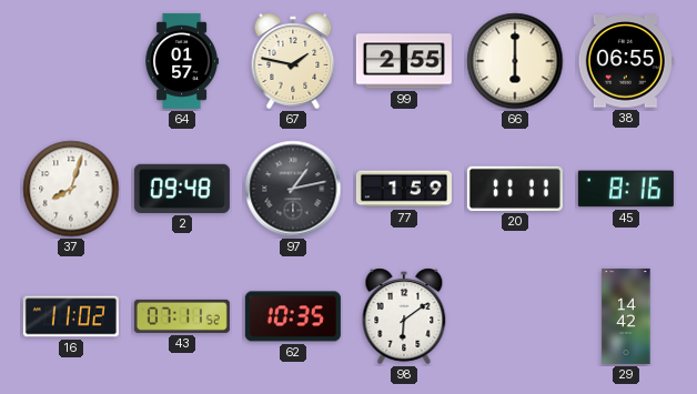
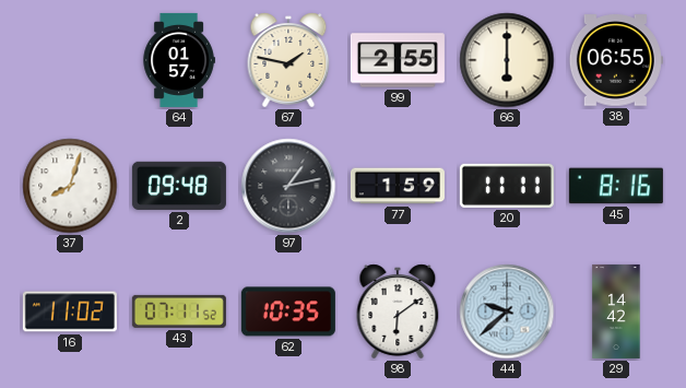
44: none -> 9:38
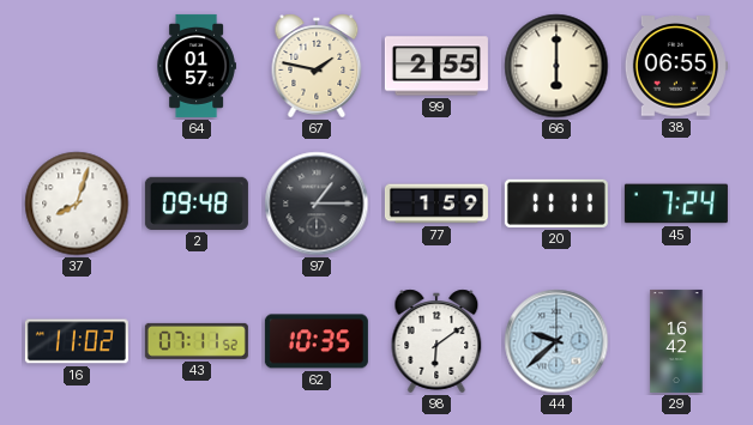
97: 1:13 -> 1:15
45: 8:16 -> 7:24
29: 14:42 -> 16:42
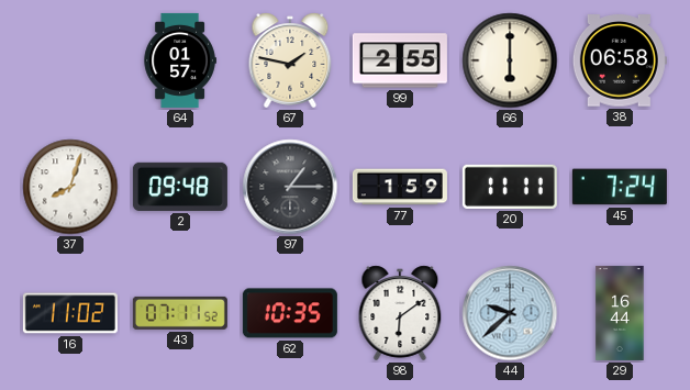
38: 06:55 -> 06:58
29: 16:42 -> 16:44
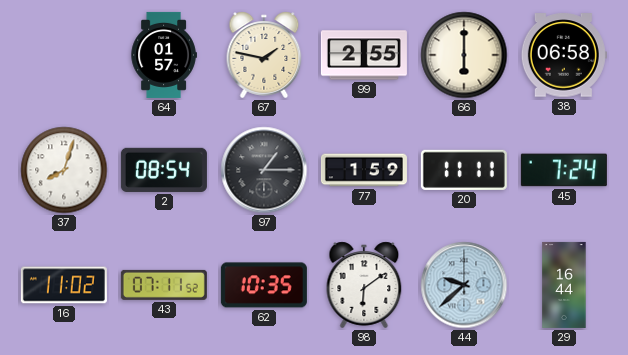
2: 09:48 -> 08:54
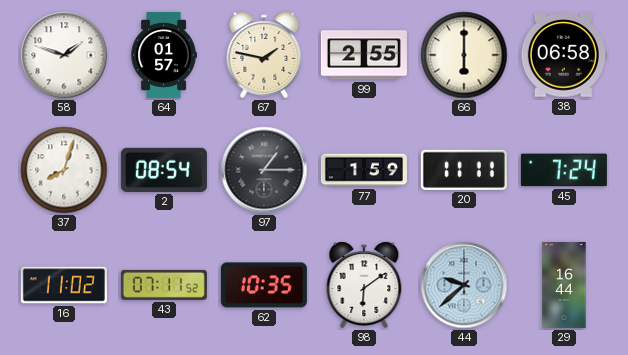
58: none -> 1:48
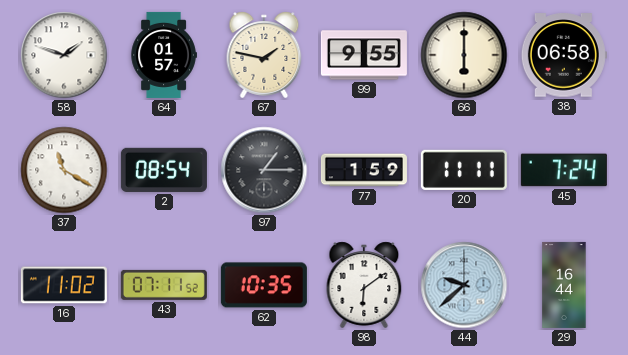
99: 2:55 -> 9:55
37: 8:03 -> 11:20
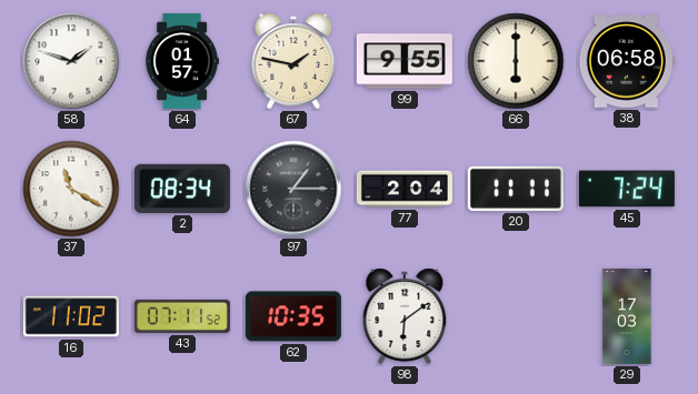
2: 08:54 -> 08:34
77: 1:59 -> 2:04
44: 9:38 -> none
29: 16:44 -> 17:03
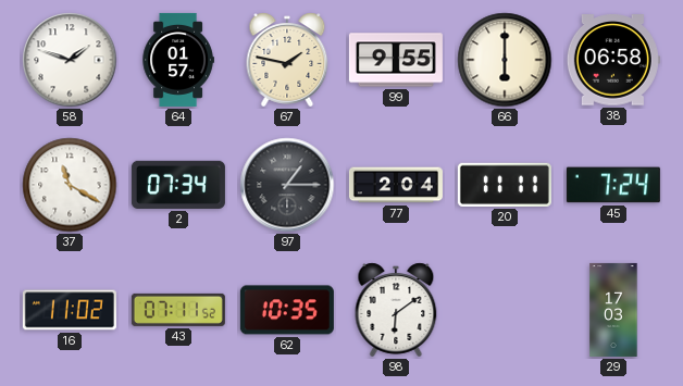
2: 08:34 -> 07:34
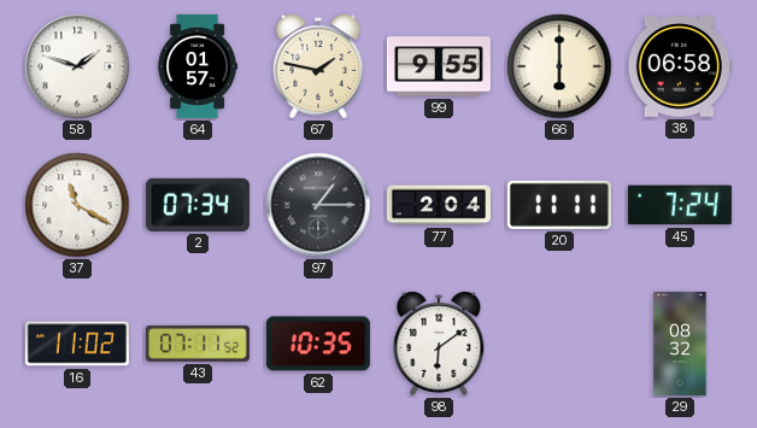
29: 17:03 -> 08:32
